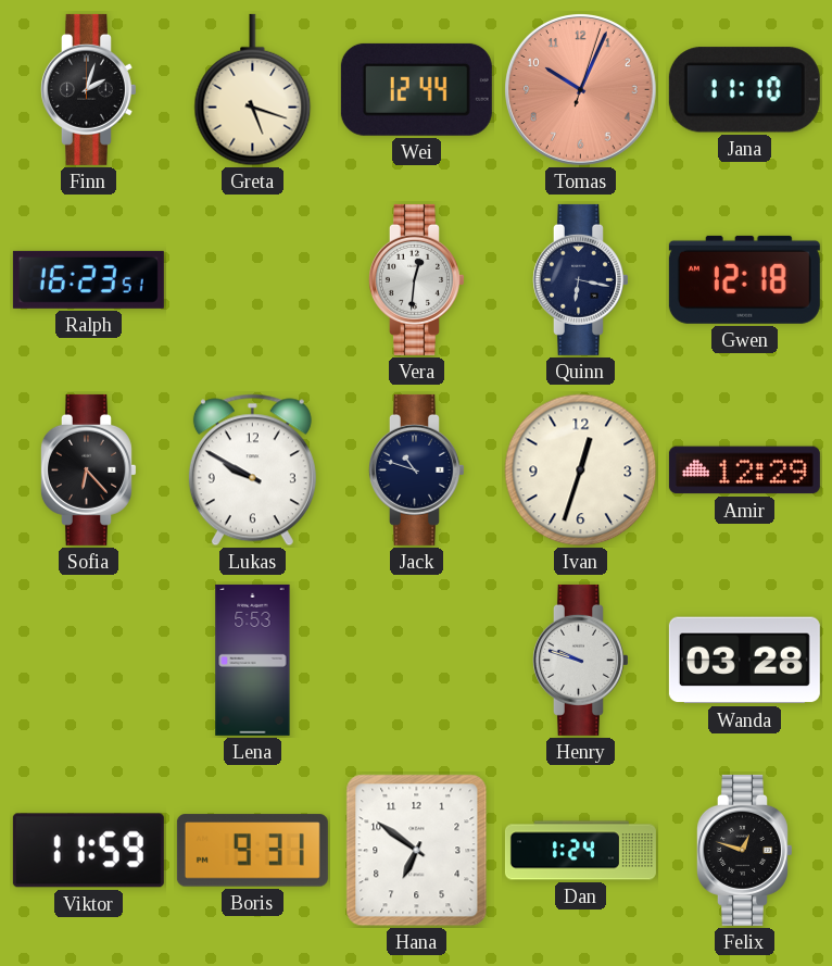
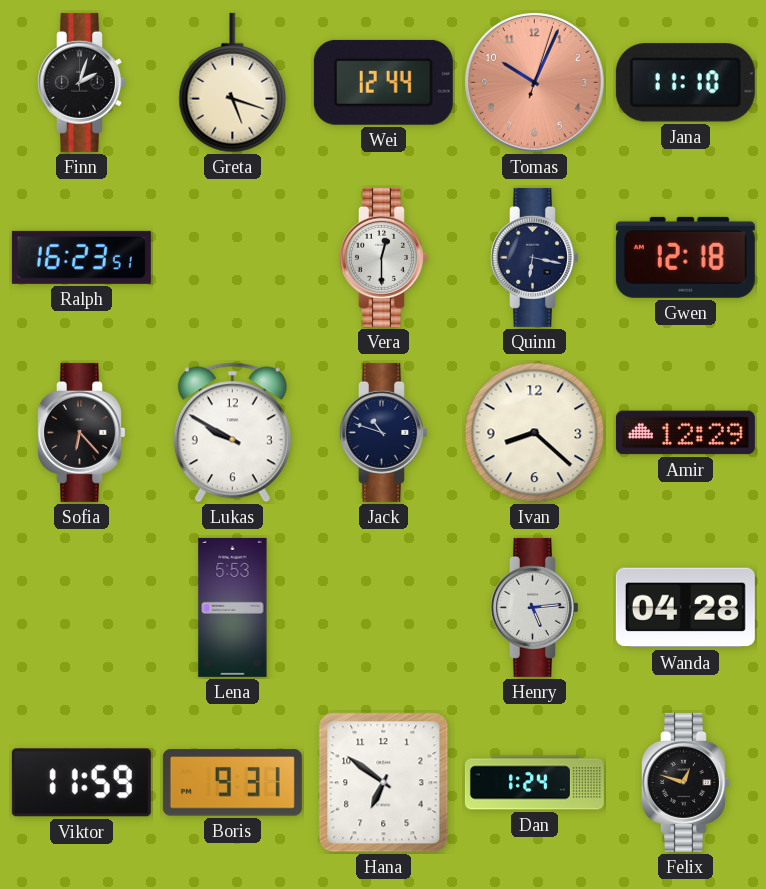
Vera: 12:31 -> 12:30
Ivan: 12:33 -> 8:22
Henry: 9:48 -> 5:14
Wanda: 03:28 -> 04:28
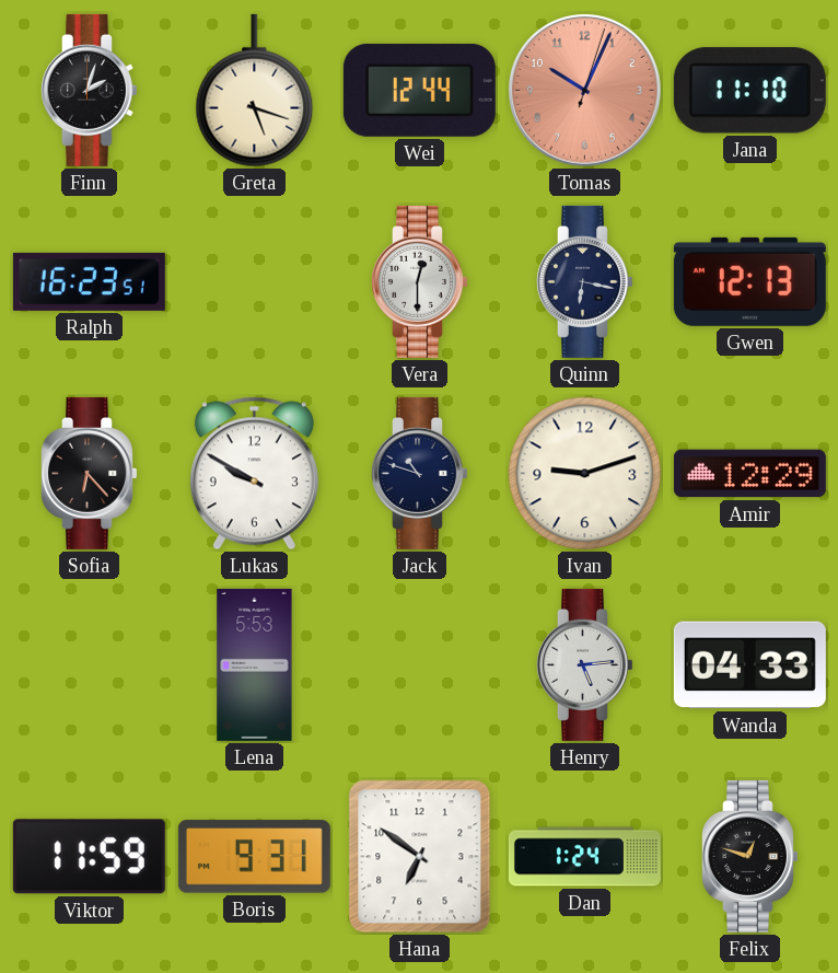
Gwen: 12:18 -> 12:13
Ivan: 8:22 -> 9:12
Wanda: 04:28 -> 04:33
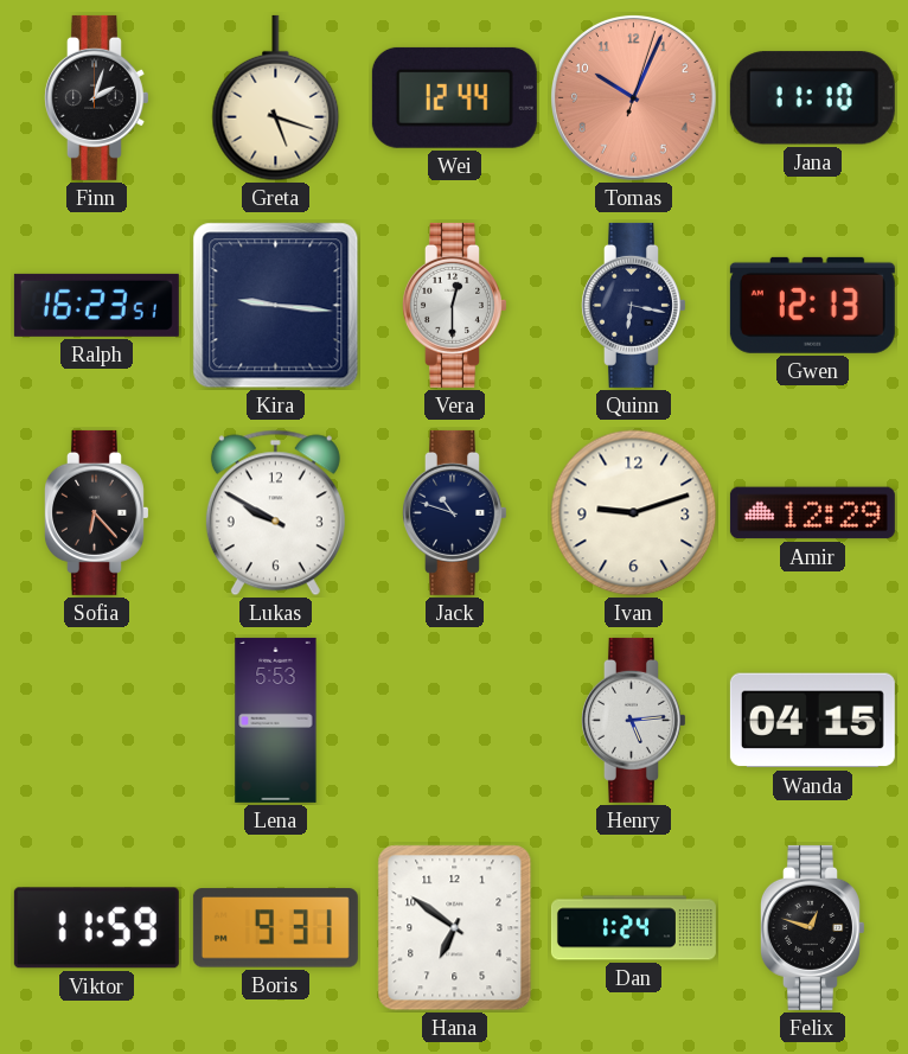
Kira: none -> 9:16
Wanda: 04:33 -> 04:15
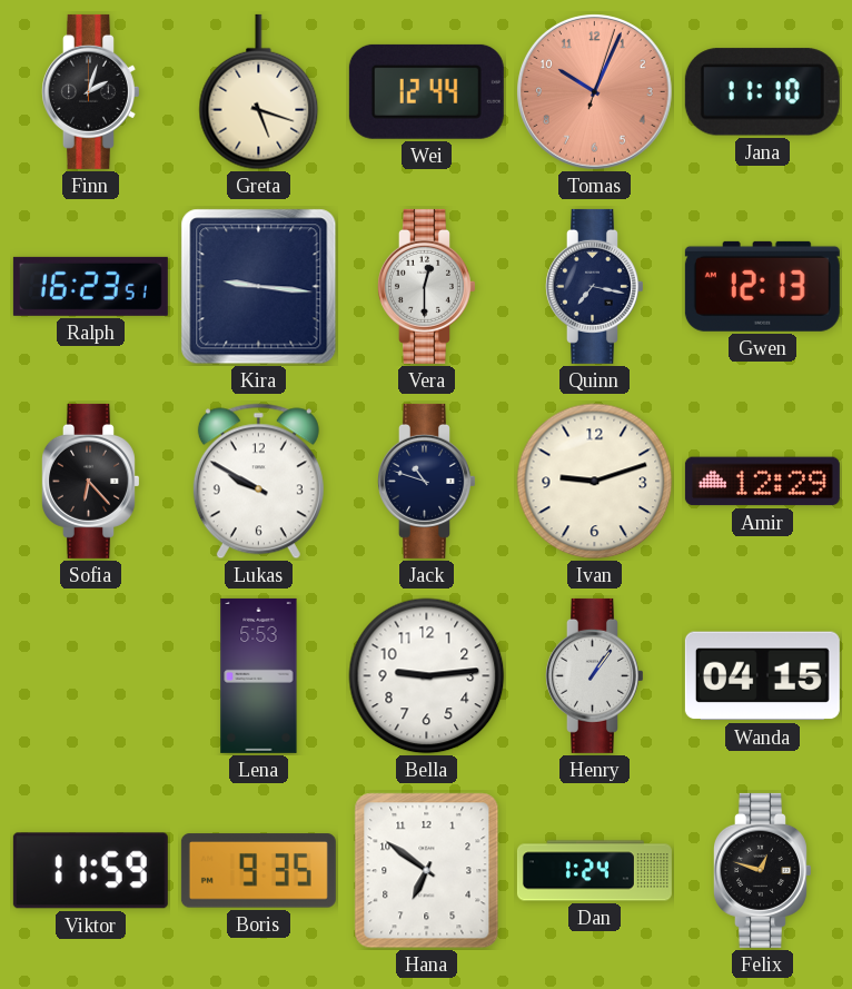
Quinn: 6:17 -> 7:17
Bella: none -> 9:14
Henry: 5:14 -> 1:06
Boris: 9:31 -> 9:35
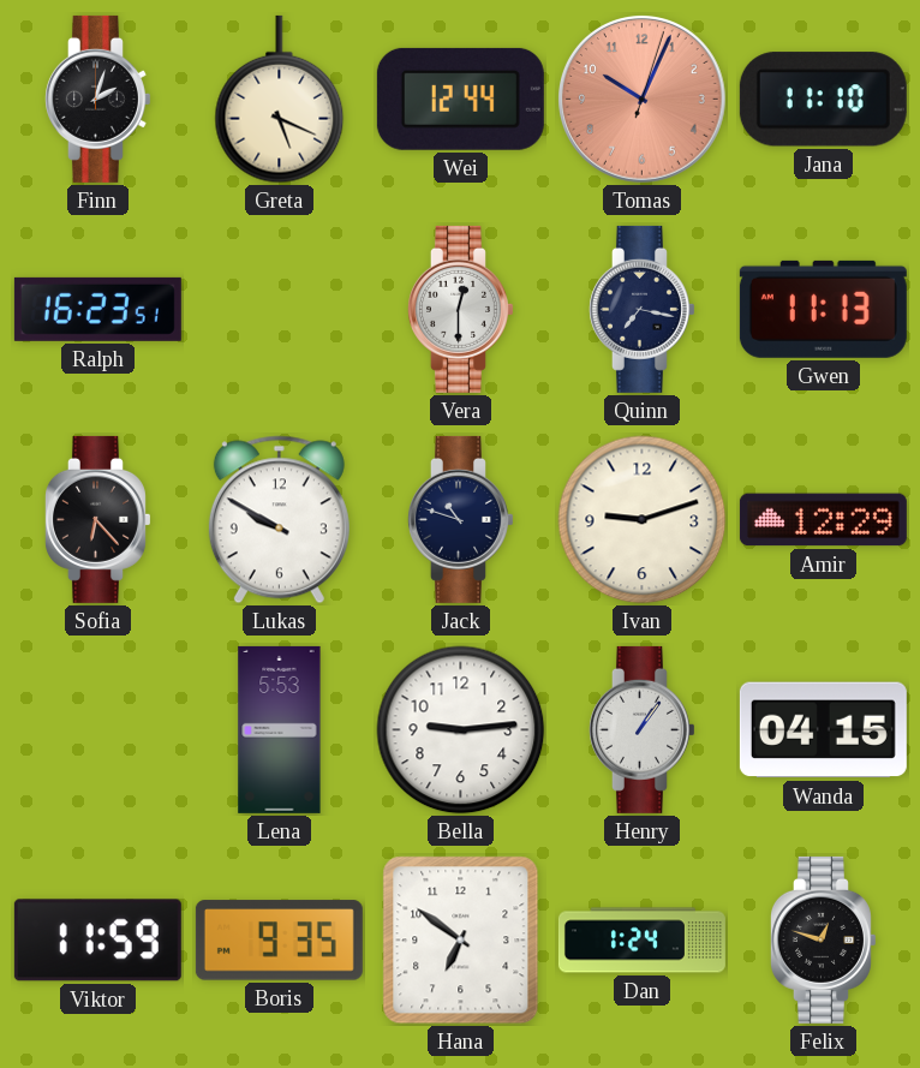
Greta: 5:18 -> 5:19
Kira: 9:16 -> none
Gwen: 12:13 -> 11:13
